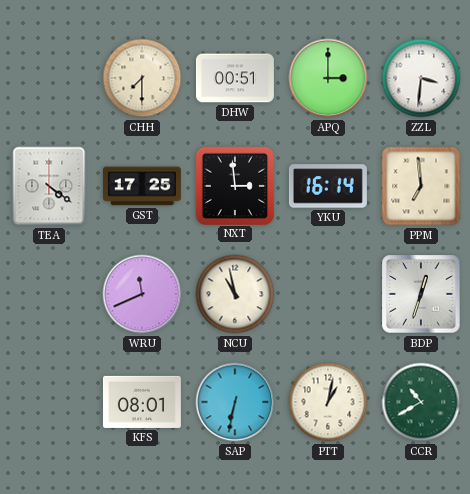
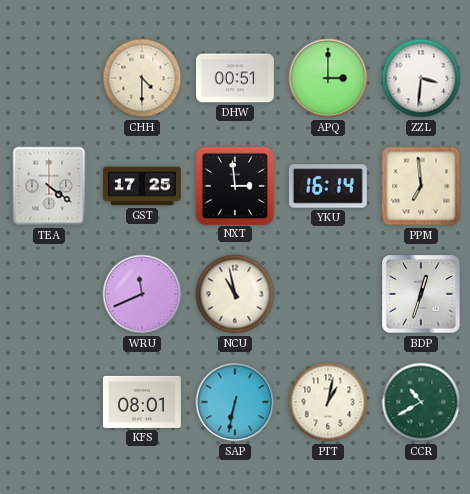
CHH: 7:30 -> 4:30
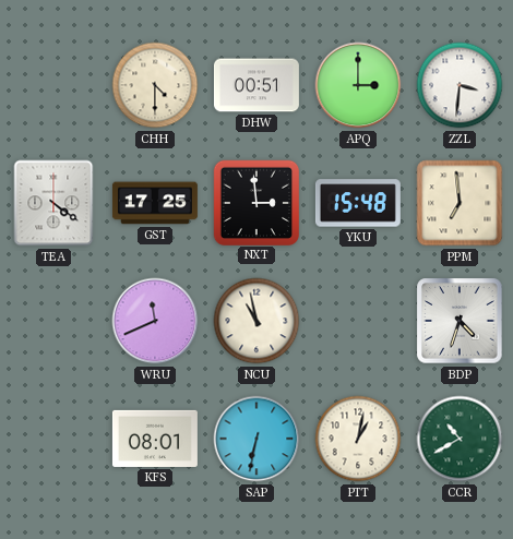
YKU: 16:14 -> 15:48
BDP: 12:33 -> 4:33
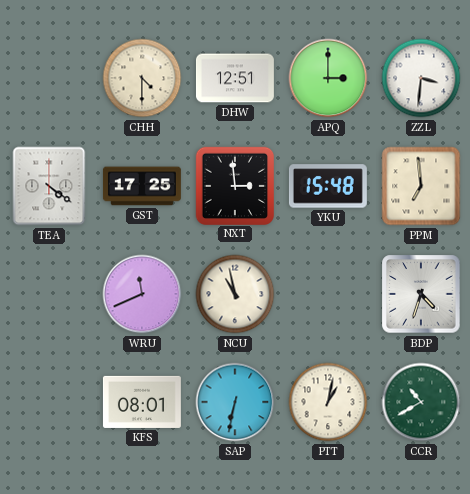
DHW: 00:51 -> 12:51
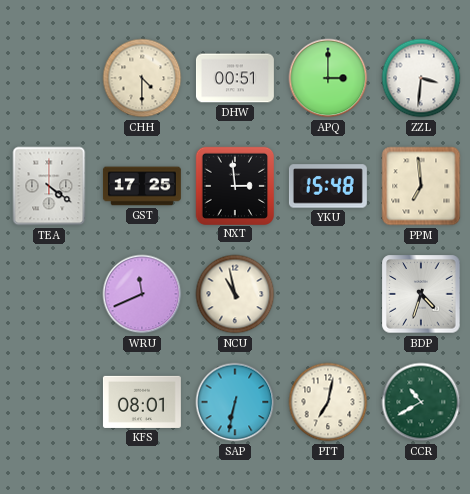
DHW: 12:51 -> 00:51
PTT: 1:02 -> 7:02
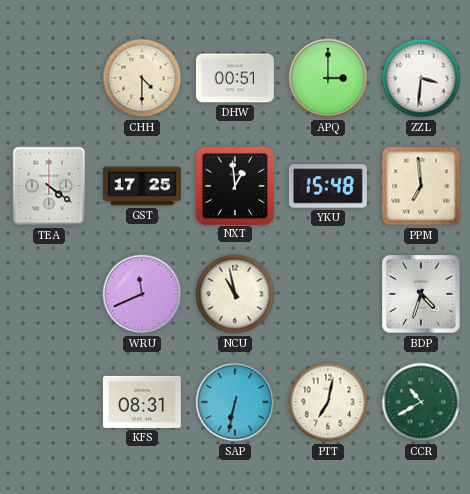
NXT: 2:59 -> 12:59
KFS: 08:01 -> 08:31
